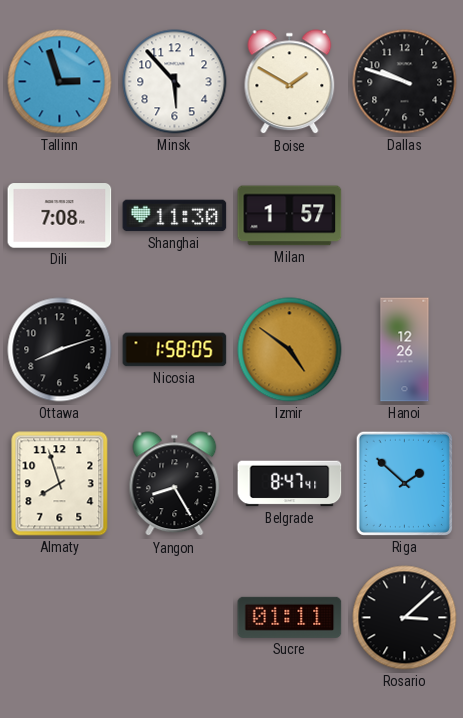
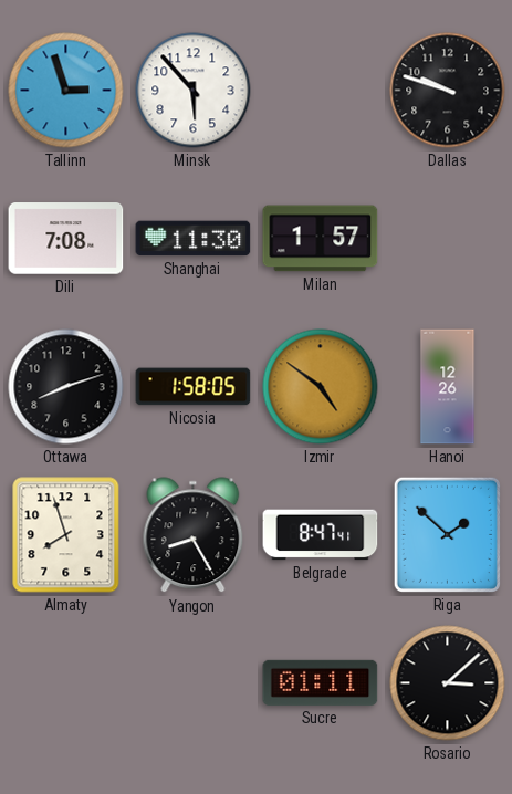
Boise: 1:50 -> none
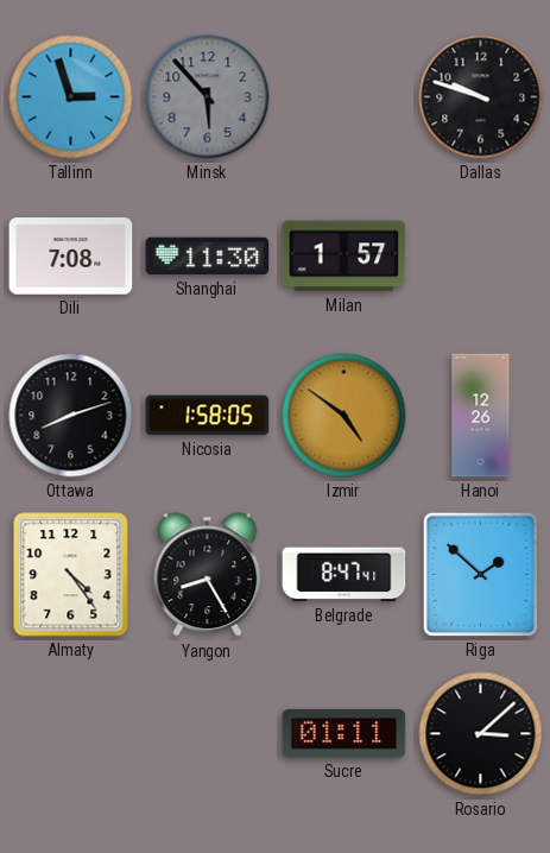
Minsk dial: white -> grey
Almaty: 7:57 -> 4:24
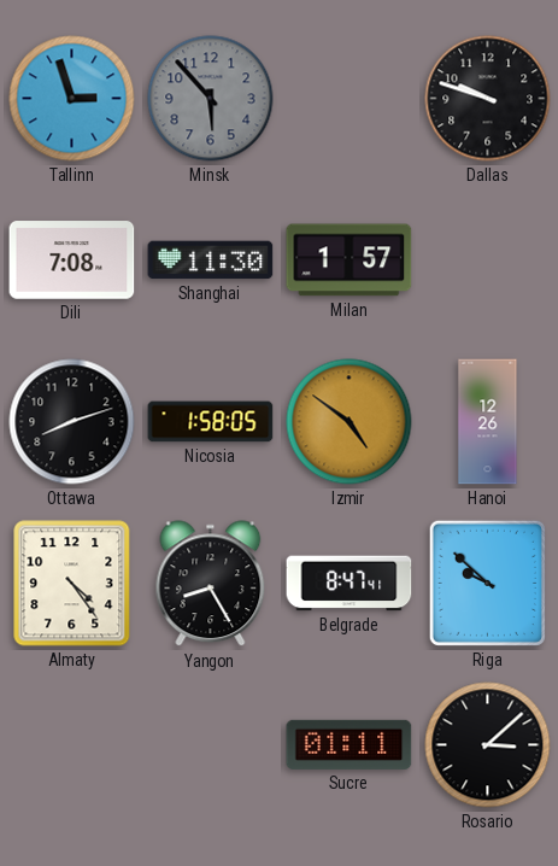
Riga: 1:52 -> 9:52
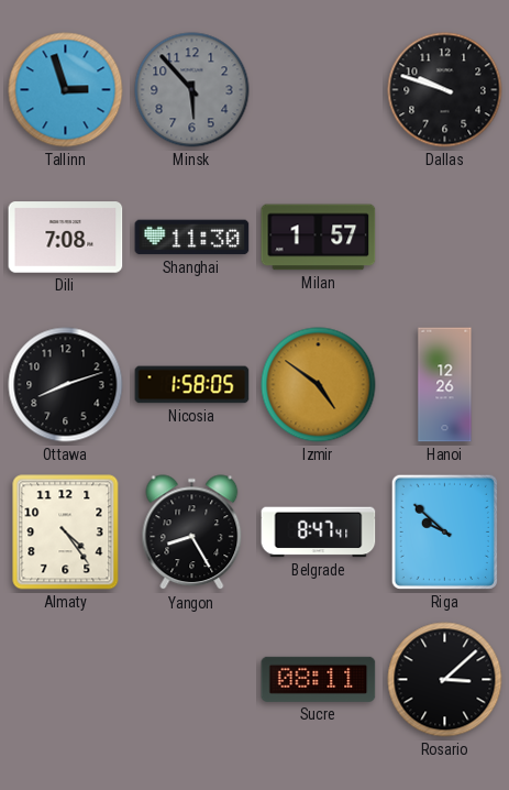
Sucre: 01:11 -> 08:11
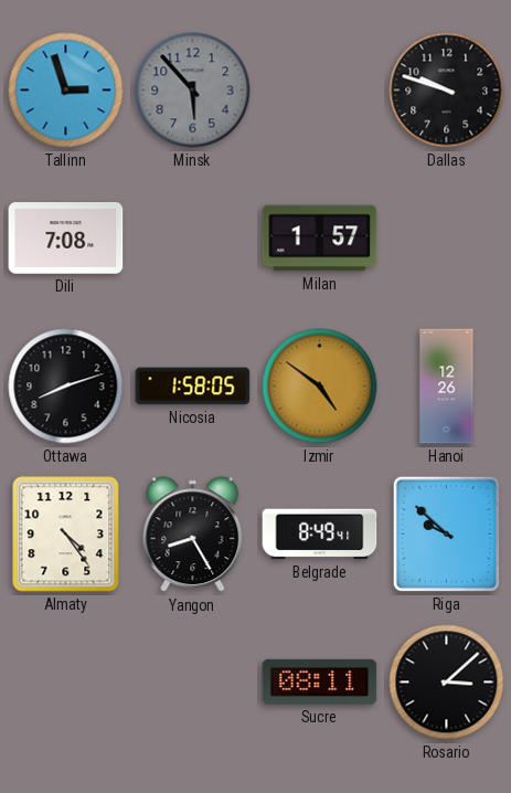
Shanghai: 11:30 -> none
Belgrade: 8:47 -> 8:49
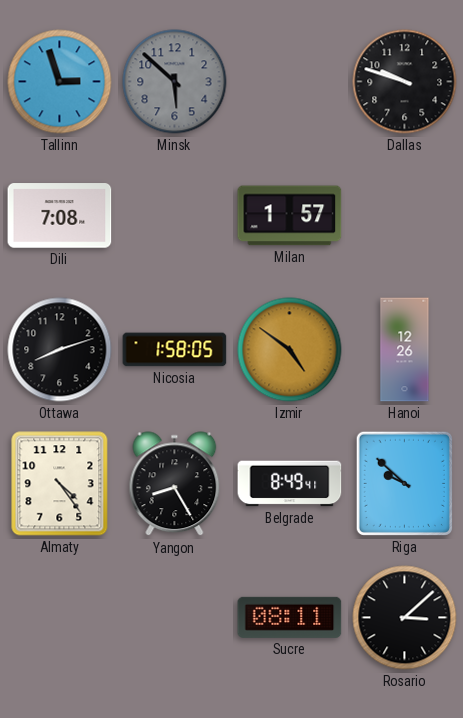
Minsk: 5:53 -> 5:52
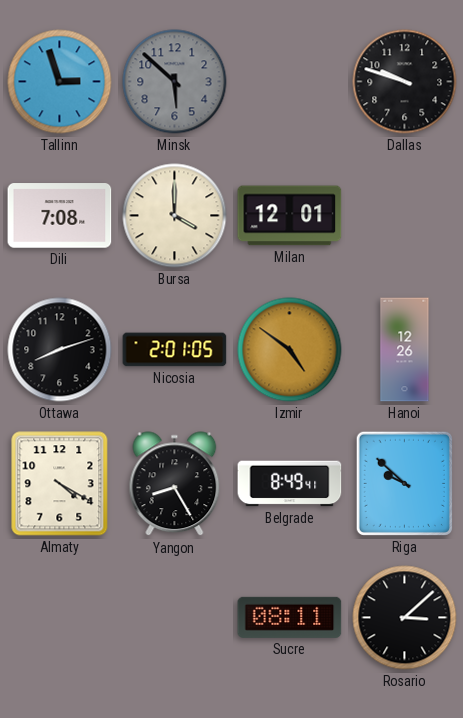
Bursa: none -> 4:00
Milan: 1:57 -> 12:01
Nicosia: 1:58 -> 2:01
Almaty: 4:24 -> 4:20
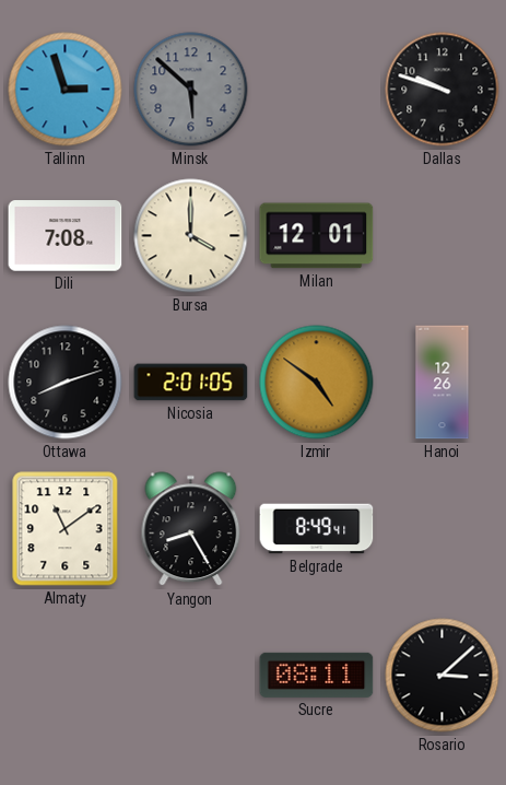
Almaty: 4:20 -> 11:09
Riga: 9:52 -> none
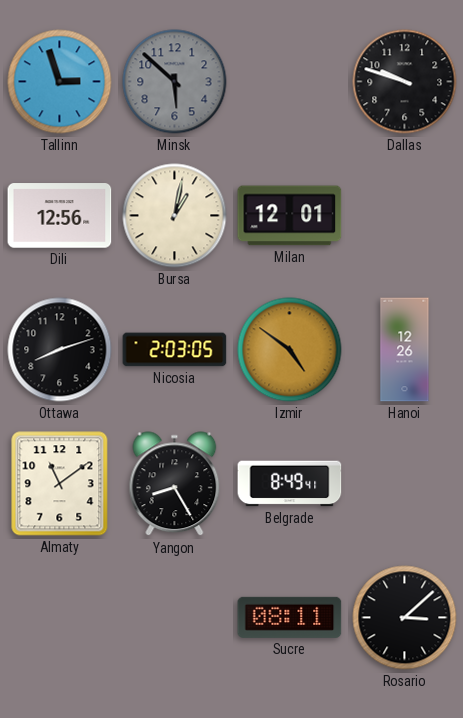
Dili: 7:08 -> 12:56
Bursa: 4:00 -> 1:02
Nicosia: 2:01 -> 2:03
